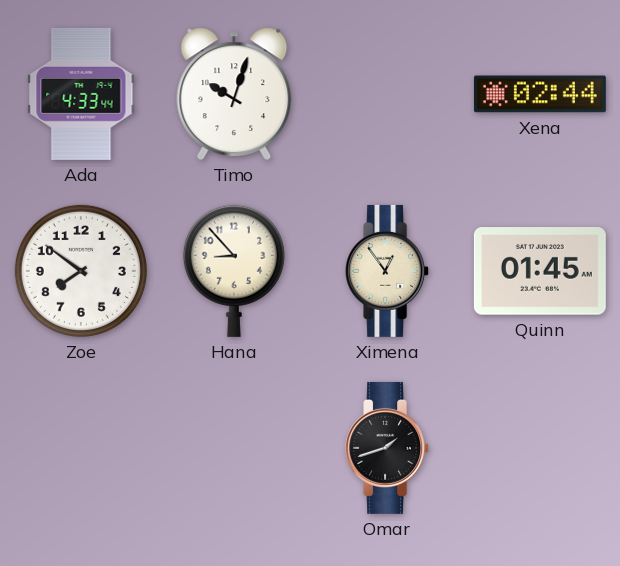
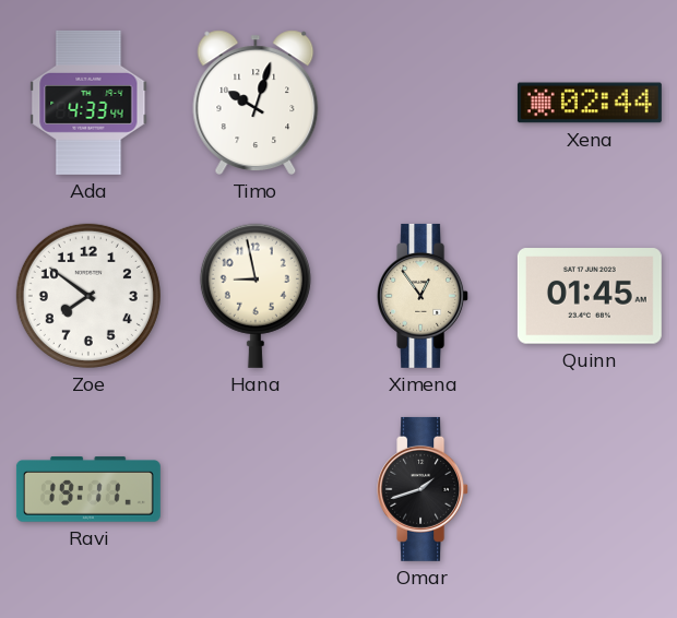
Hana: 8:53 -> 8:58
Ravi: none -> 19:11
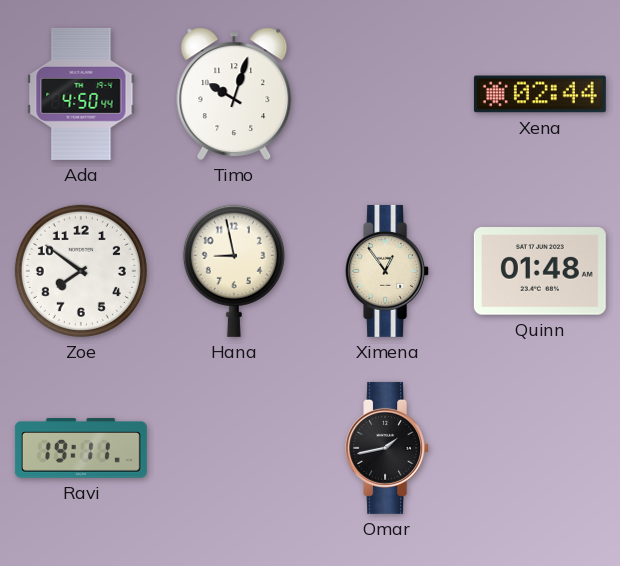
Ada: 4:33 -> 4:50
Quinn: 01:45 -> 01:48
Omar: 1:42 -> 1:43
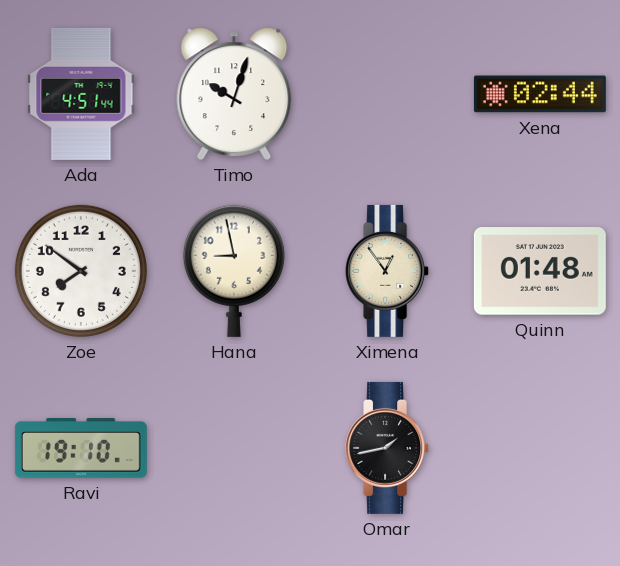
Ada: 4:50 -> 4:51
Ravi: 19:11 -> 19:10
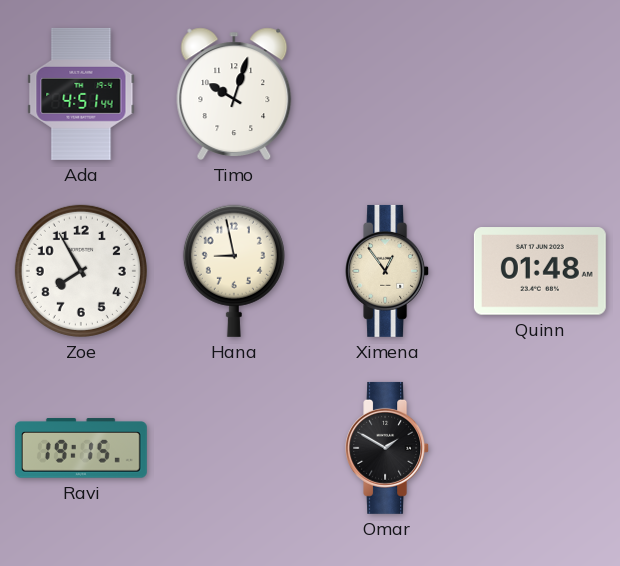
Xena: 02:44 -> none
Zoe: 7:51 -> 7:55
Ravi: 19:10 -> 19:15
Omar: 1:43 -> 1:50
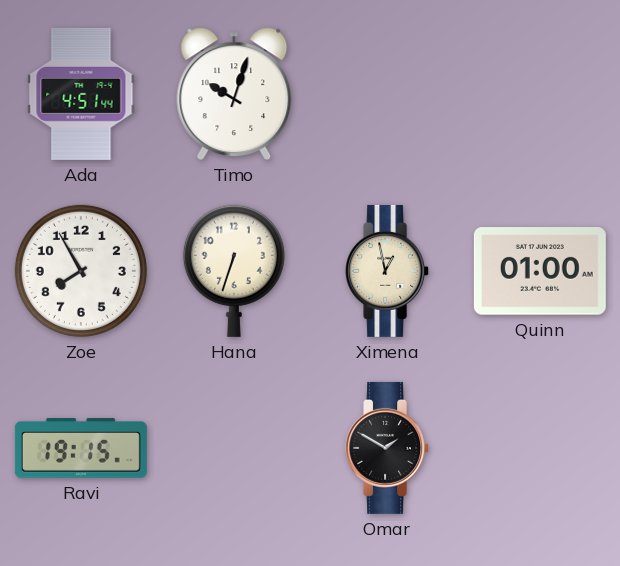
Hana: 8:58 -> 6:33
Ximena: 12:54 -> 12:58
Quinn: 01:48 -> 01:00
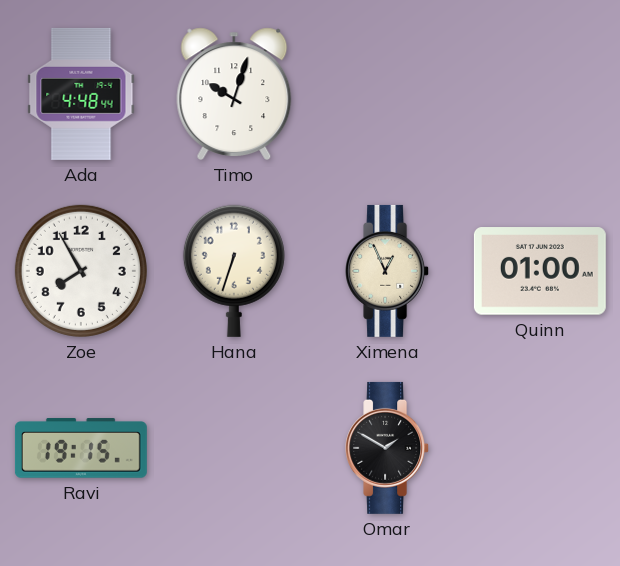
Ada: 4:51 -> 4:48
Ximena: 12:58 -> 12:56
